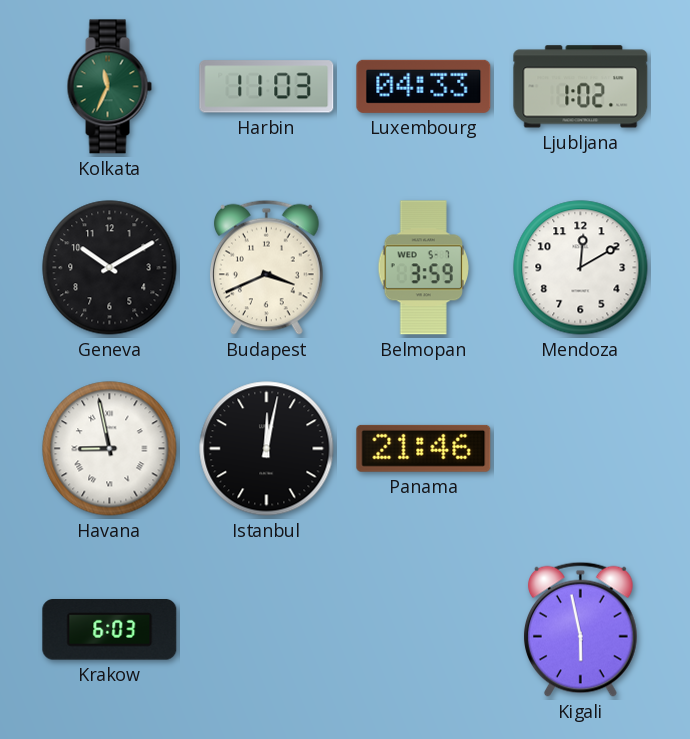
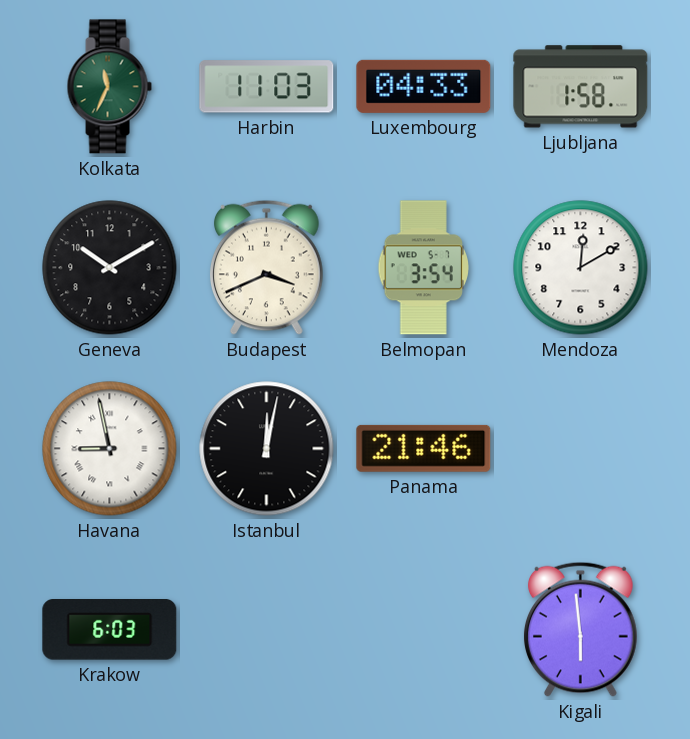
Ljubljana: 1:02 -> 1:58
Belmopan: 3:59 -> 3:54
Kigali: 5:58 -> 5:59
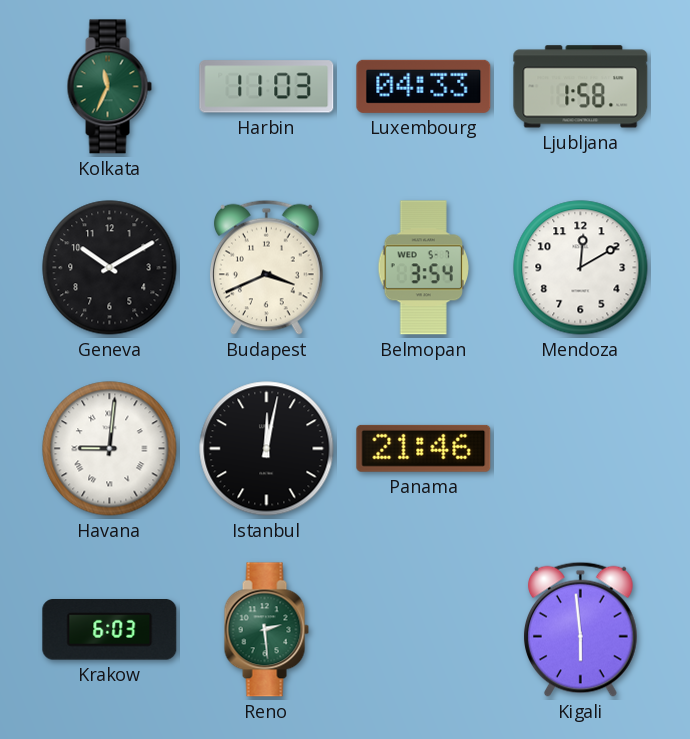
Havana: 8:58 -> 9:01
Reno: none -> 2:29
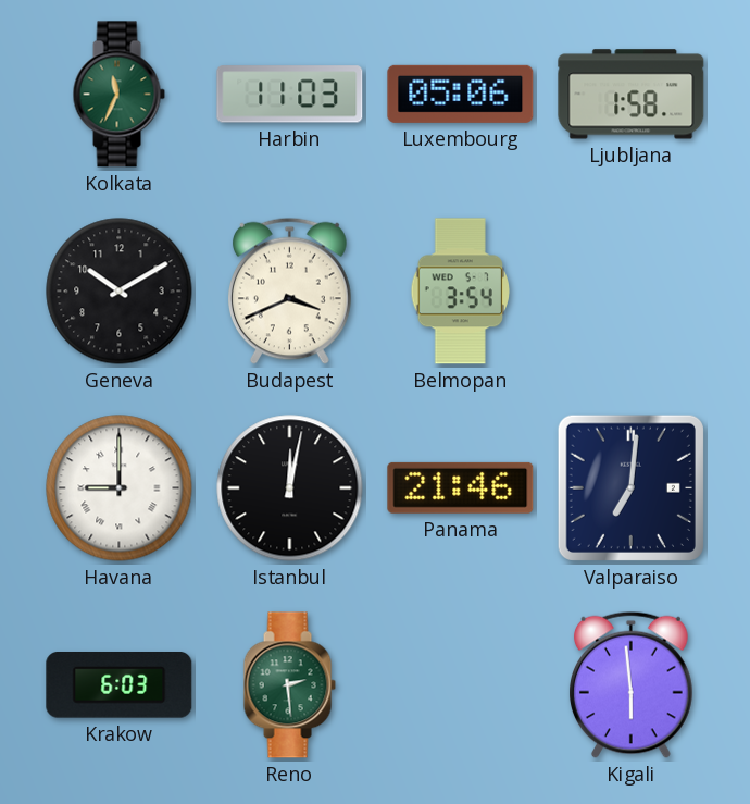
Luxembourg: 04:33 -> 05:06
Mendoza: 12:10 -> none
Havana: 9:01 -> 9:00
Valparaiso: none -> 7:01
